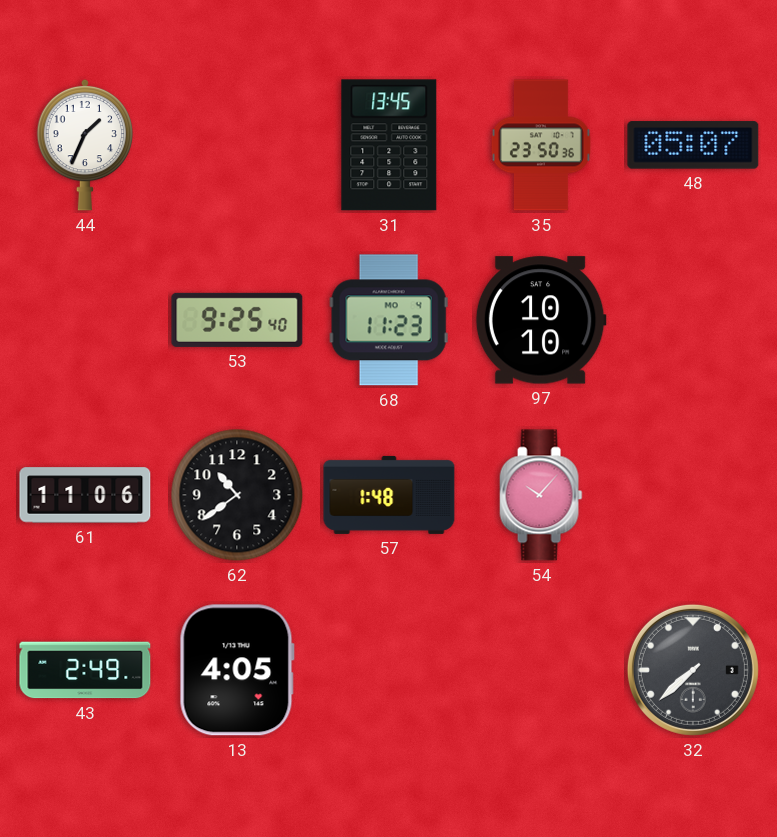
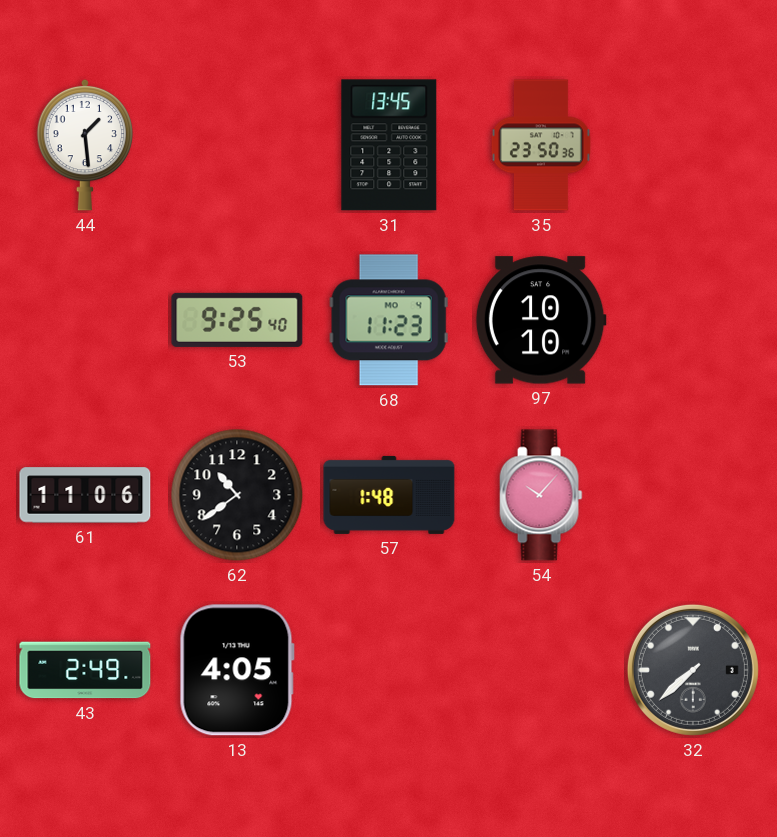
44: 1:34 -> 1:29
48: 05:07 -> none
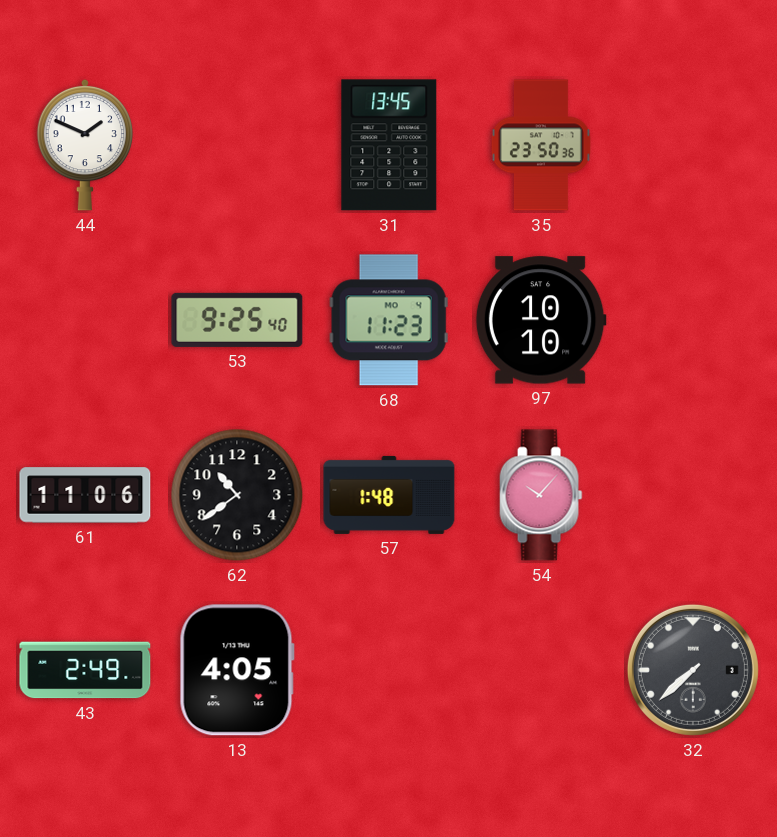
44: 1:29 -> 1:49
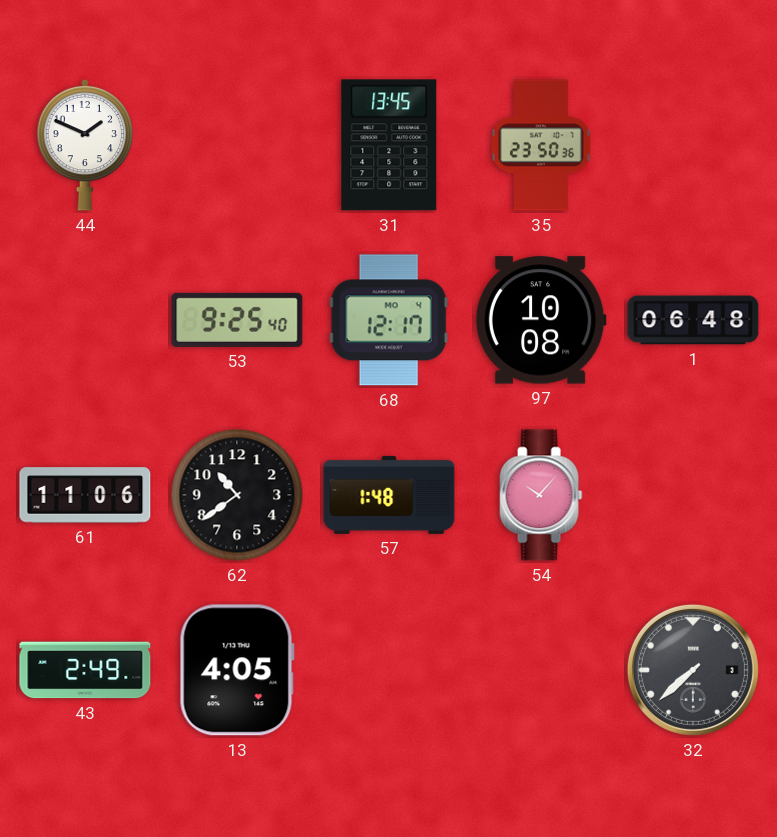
68: 11:23 -> 12:17
97: 10:10 -> 10:08
1: none -> 06:48
